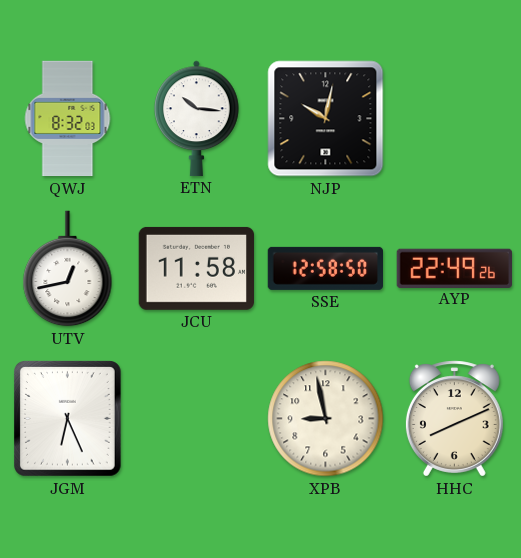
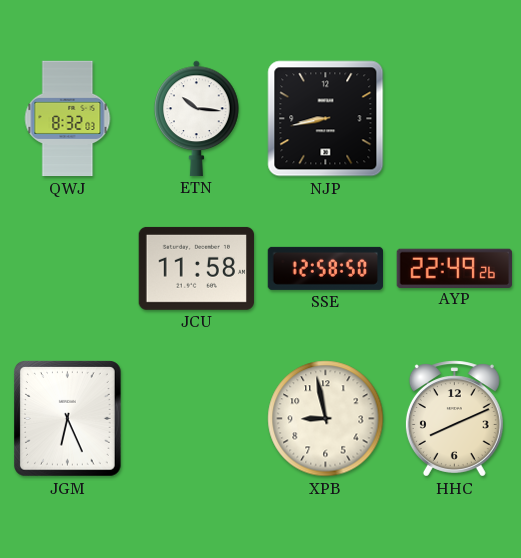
NJP: 10:02 -> 8:43
UTV: 12:43 -> none
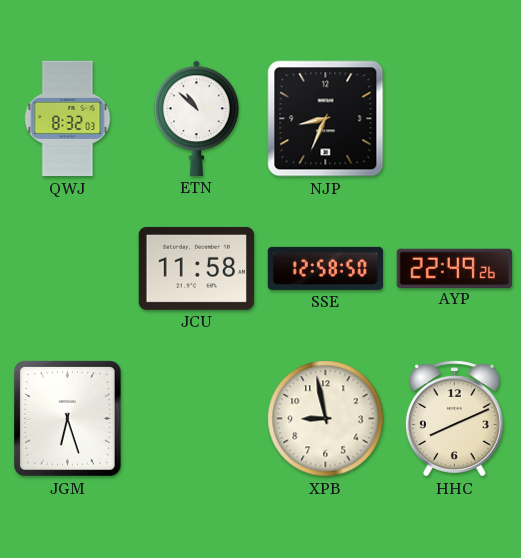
ETN: 10:16 -> 10:52
NJP: 8:43 -> 8:34
JGM: 6:26 -> 6:27
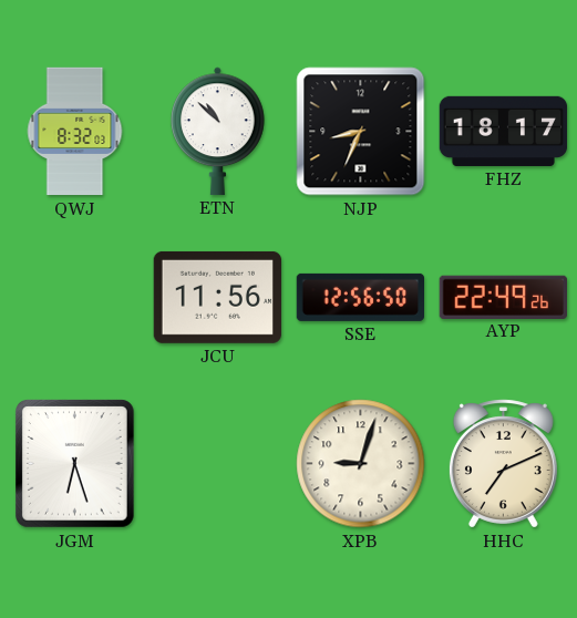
FHZ: none -> 18:17
JCU: 11:58 -> 11:56
SSE: 12:58 -> 12:56
XPB: 8:58 -> 9:03
HHC: 8:11 -> 7:11
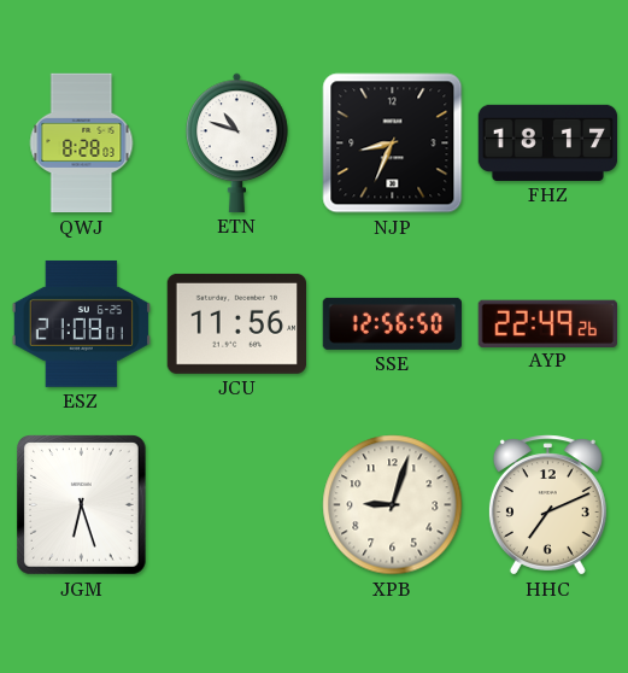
QWJ: 8:32 -> 8:28
ETN: 10:52 -> 10:48
ESZ: none -> 21:08
